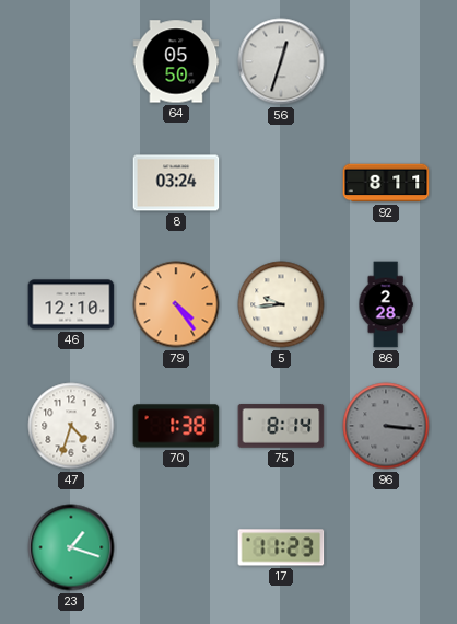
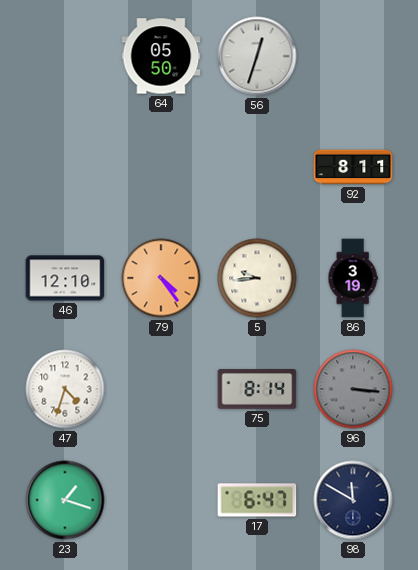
8: 03:24 -> none
86: 2:28 -> 3:19
70: 1:38 -> none
17: 11:23 -> 6:47
98: none -> 11:50
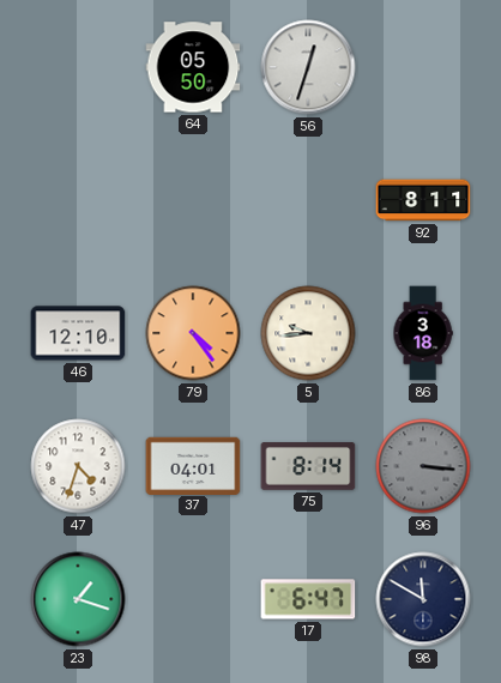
86: 3:19 -> 3:18
37: none -> 04:01
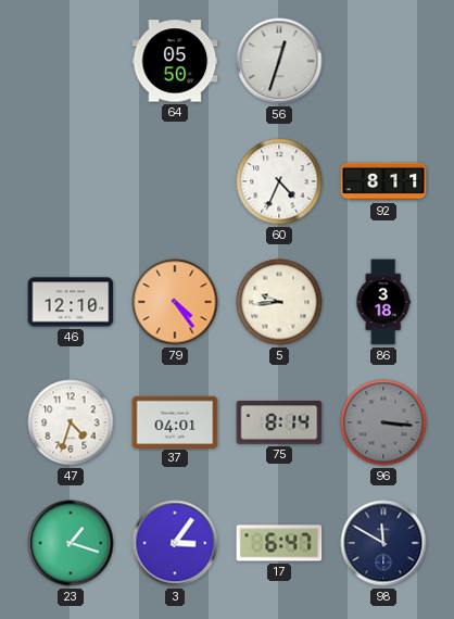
60: none -> 4:34
3: none -> 3:06
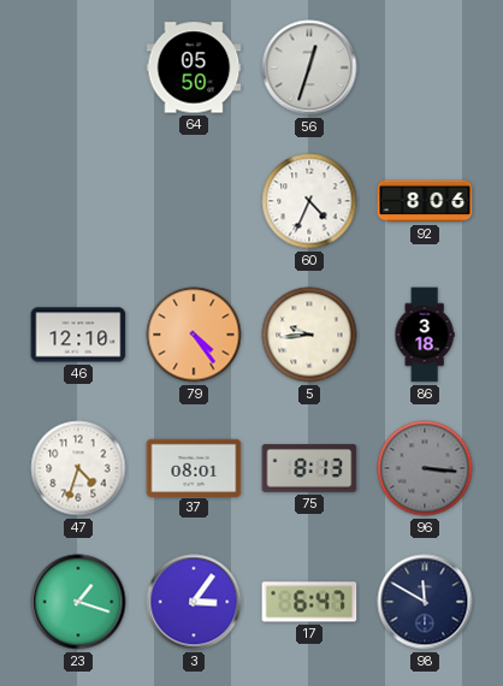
92: 8:11 -> 8:06
37: 04:01 -> 08:01
75: 8:14 -> 8:13
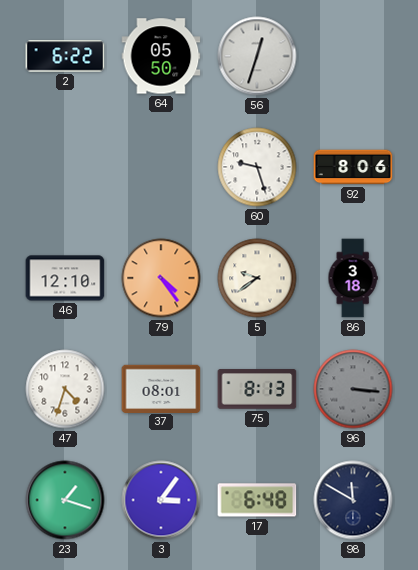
2: none -> 6:22
60: 4:34 -> 9:27
5: 9:44 -> 9:39
17: 6:47 -> 6:48
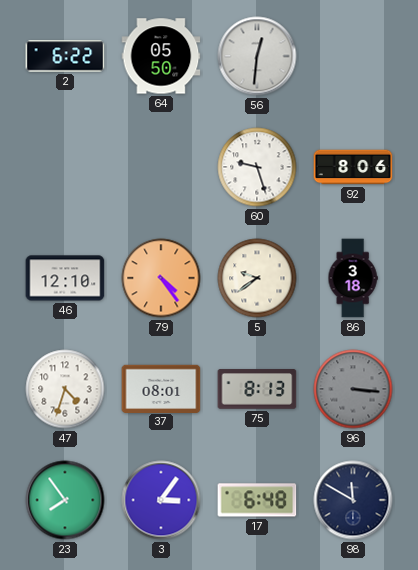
56: 12:33 -> 12:31
23: 1:18 -> 7:54
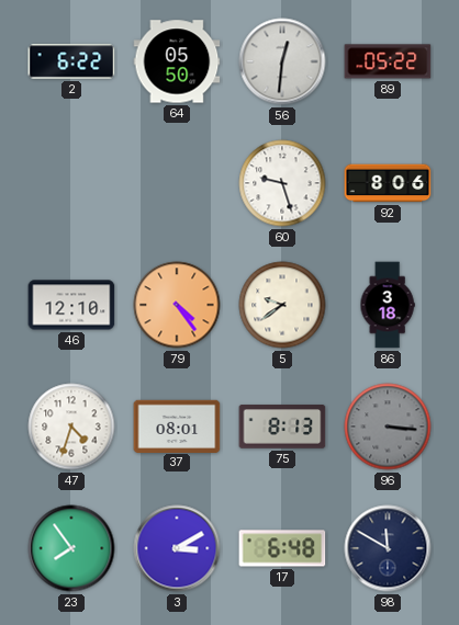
89: none -> 05:22
3: 3:06 -> 3:10
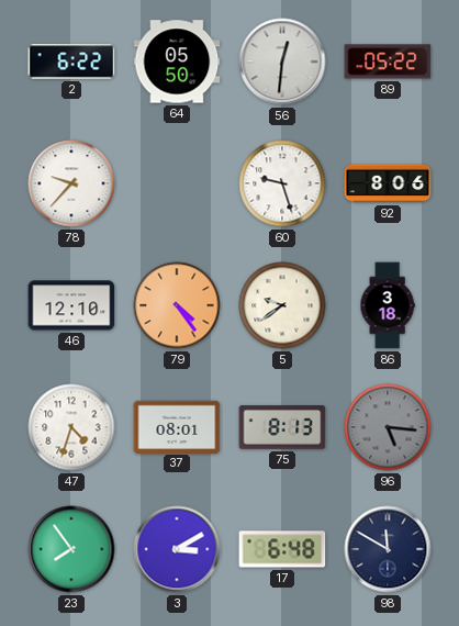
78: none -> 9:37
96: 3:16 -> 5:16
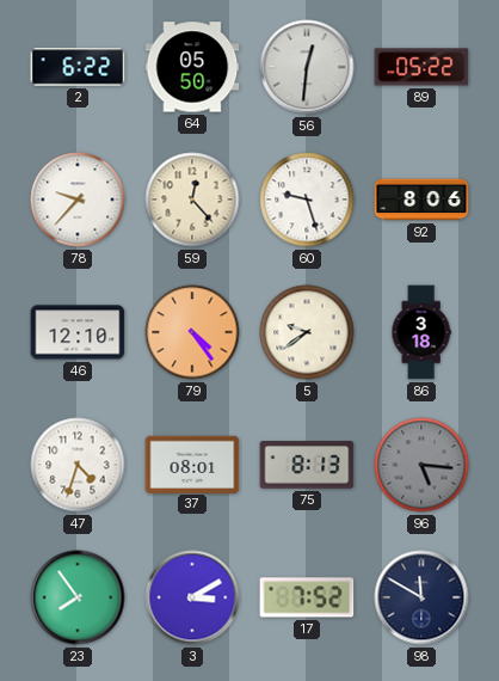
59: none -> 12:23
17: 6:48 -> 7:52
